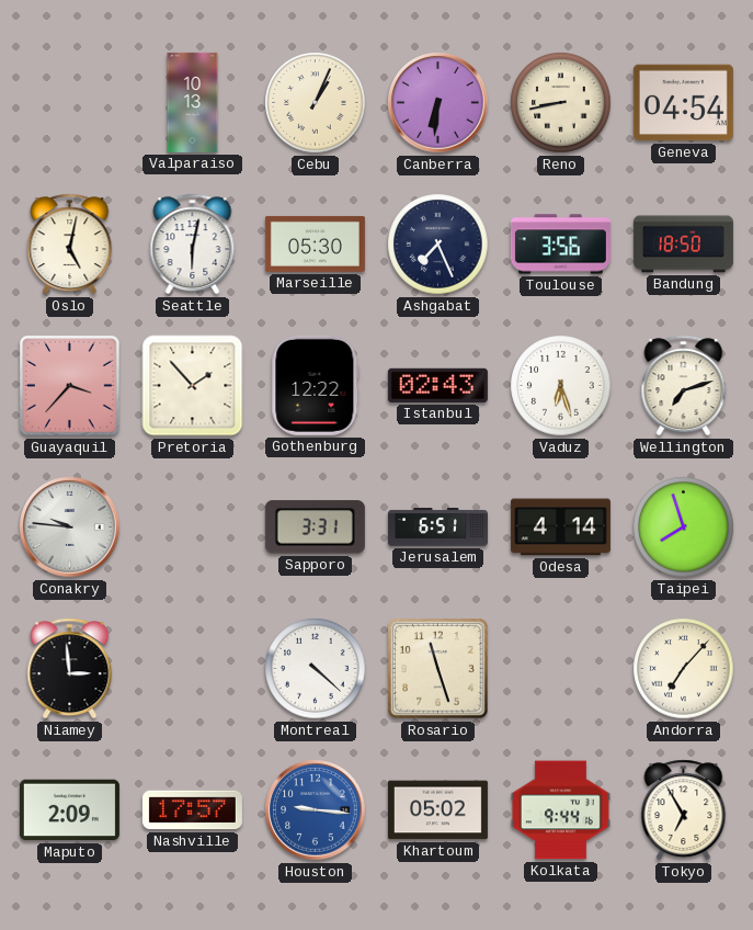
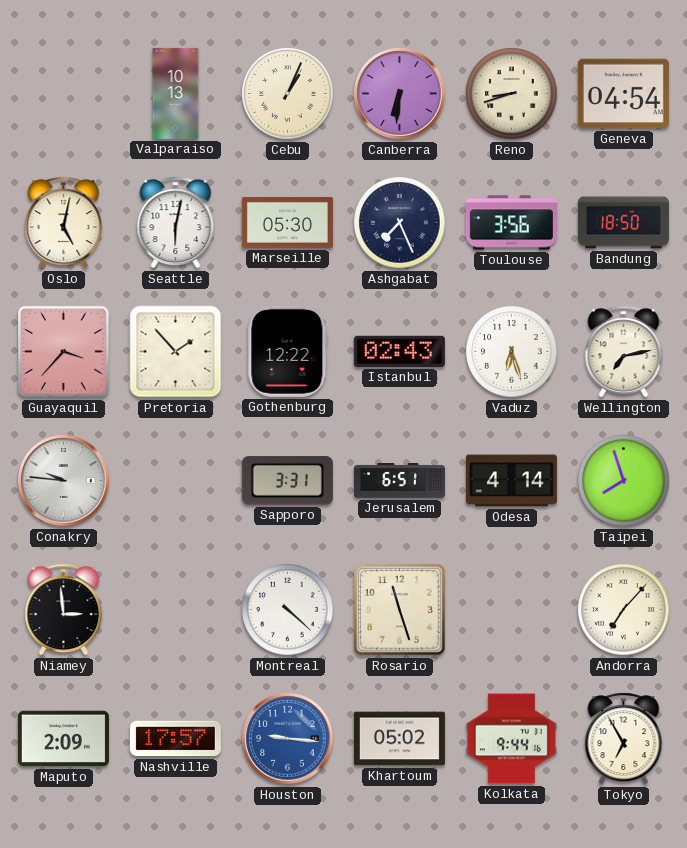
Reno: 8:43 -> 8:42
Wellington: 7:12 -> 7:13
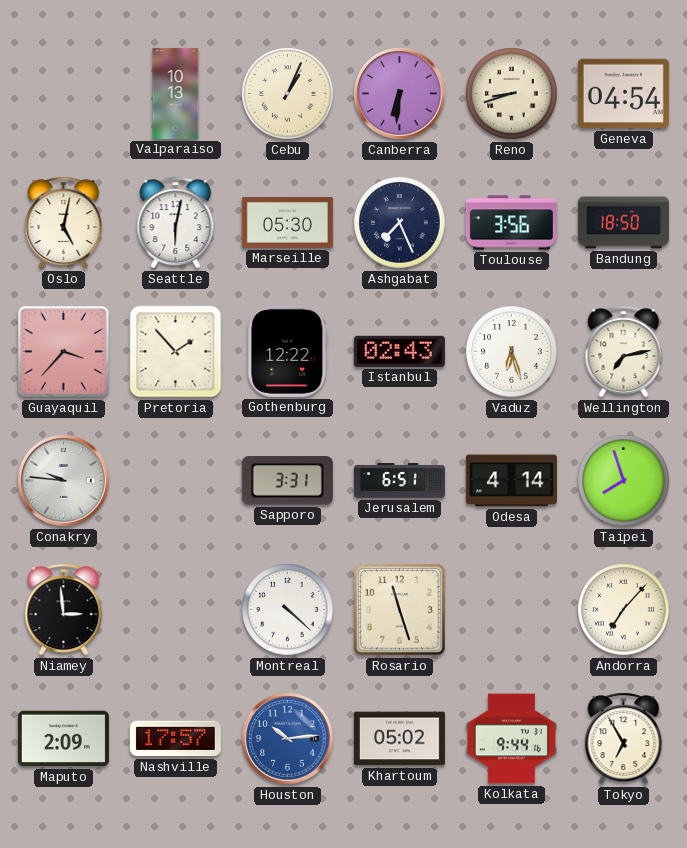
Houston: 9:16 -> 10:14
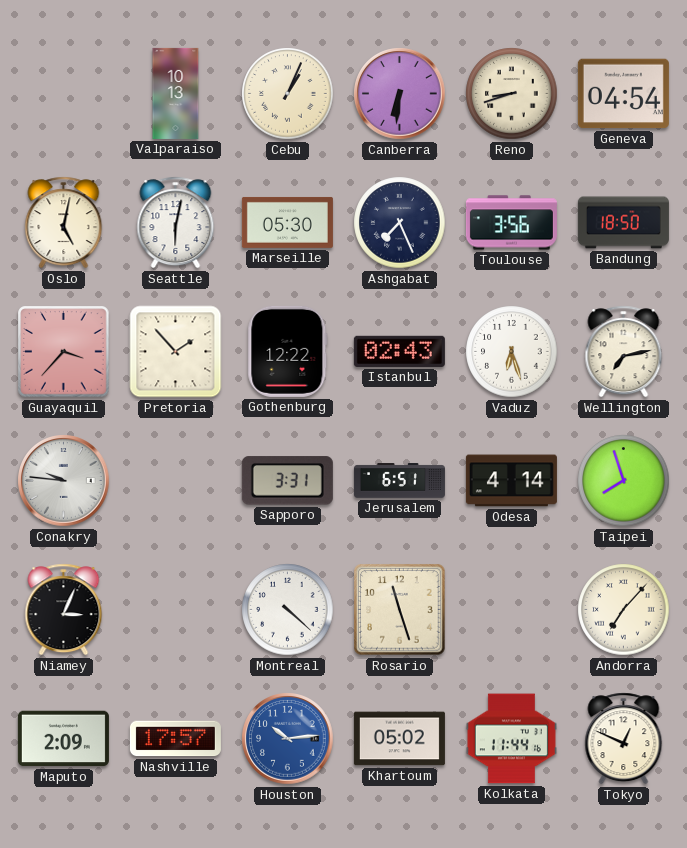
Niamey: 2:59 -> 3:04
Kolkata: 9:44 -> 11:44
Tokyo: 6:55 -> 12:49
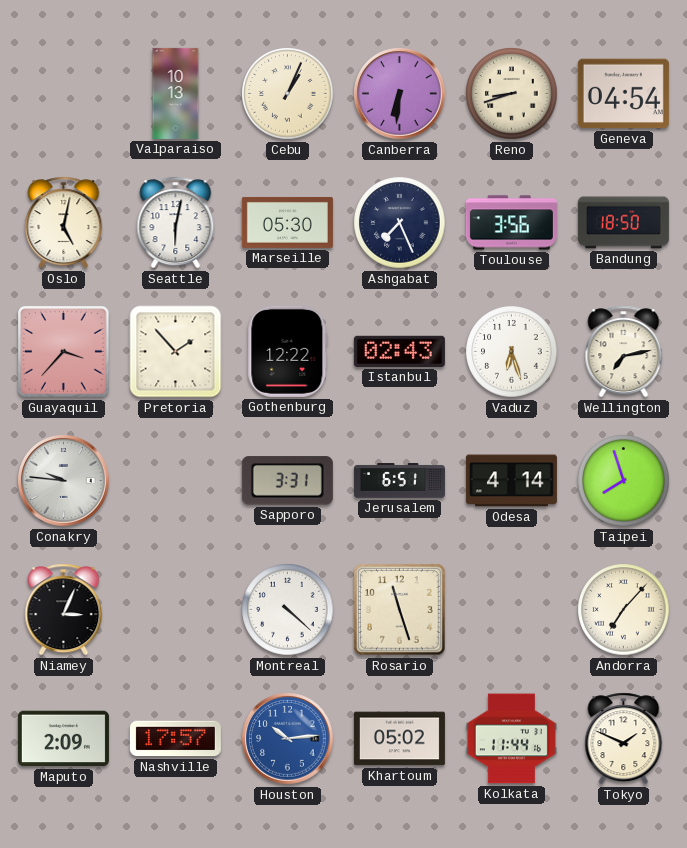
Tokyo: 12:49 -> 1:49
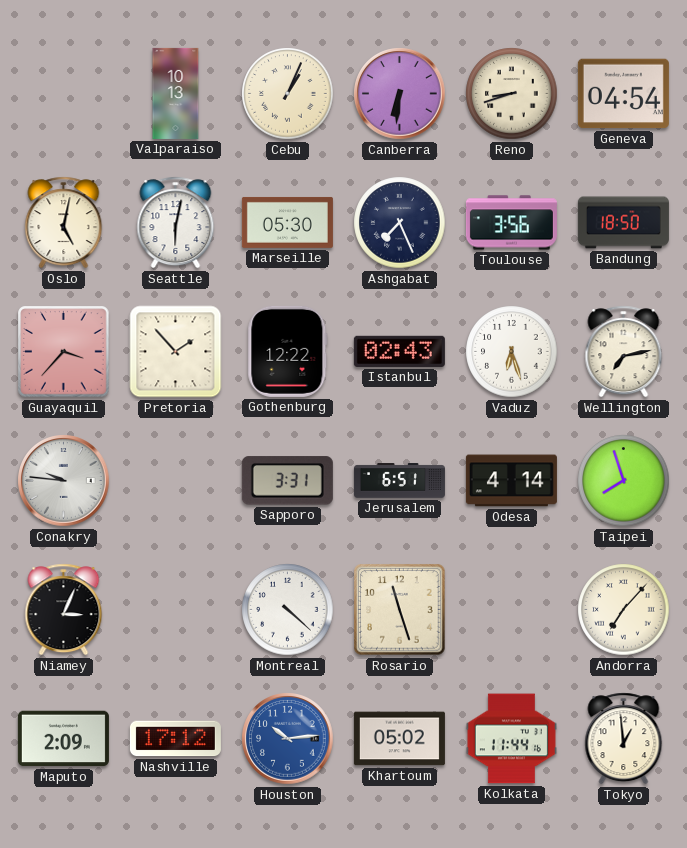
Nashville: 17:57 -> 17:12
Tokyo: 1:49 -> 12:59
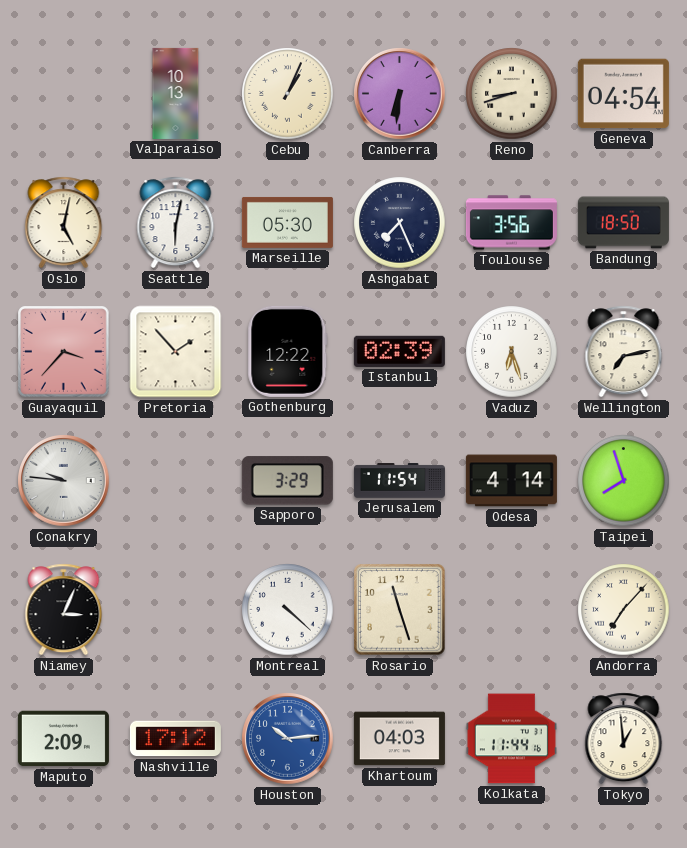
Istanbul: 02:43 -> 02:39
Sapporo: 3:31 -> 3:29
Jerusalem: 6:51 -> 11:54
Khartoum: 05:02 -> 04:03
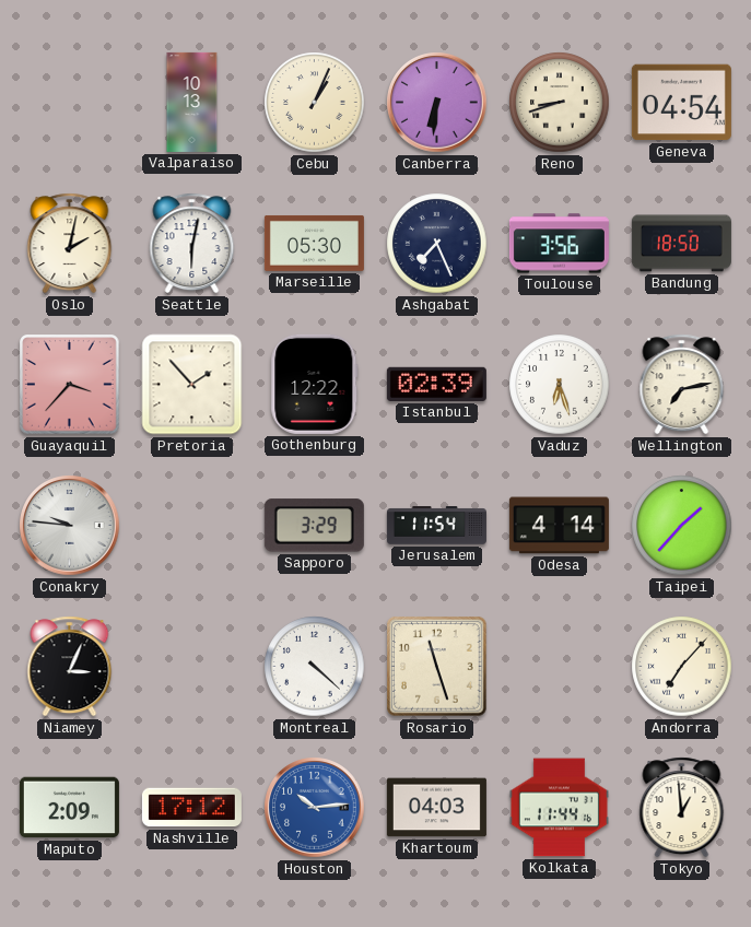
Oslo: 5:02 -> 2:02
Taipei: 7:57 -> 1:37
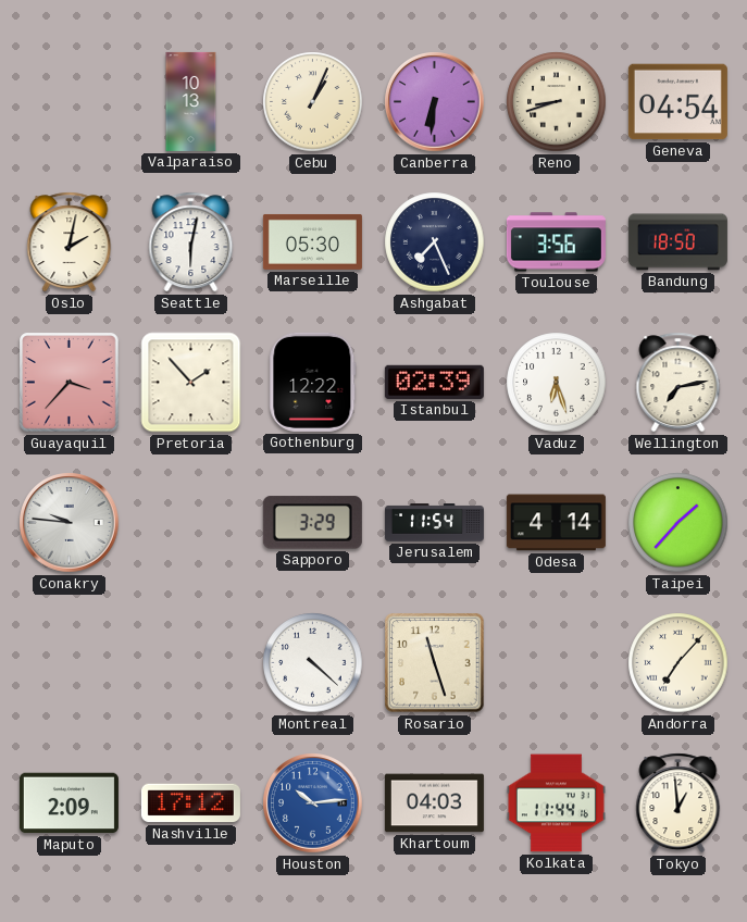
Niamey: 3:04 -> none
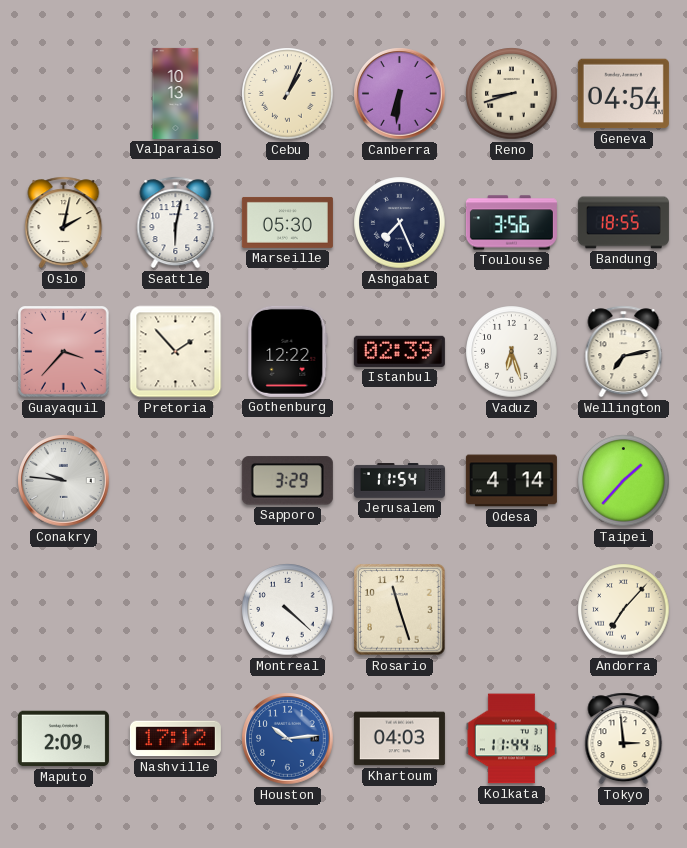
Bandung: 18:50 -> 18:55
Tokyo: 12:59 -> 2:59
